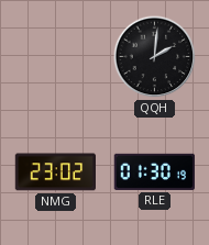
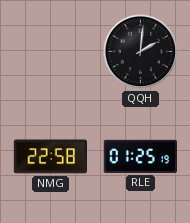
NMG: 23:02 -> 22:58
RLE: 01:30 -> 01:25
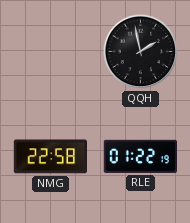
QQH: 2:01 -> 1:58
RLE: 01:25 -> 01:22
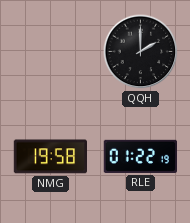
QQH: 1:58 -> 2:00
NMG: 22:58 -> 19:58
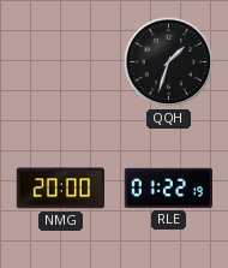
QQH: 2:00 -> 1:33
NMG: 19:58 -> 20:00
